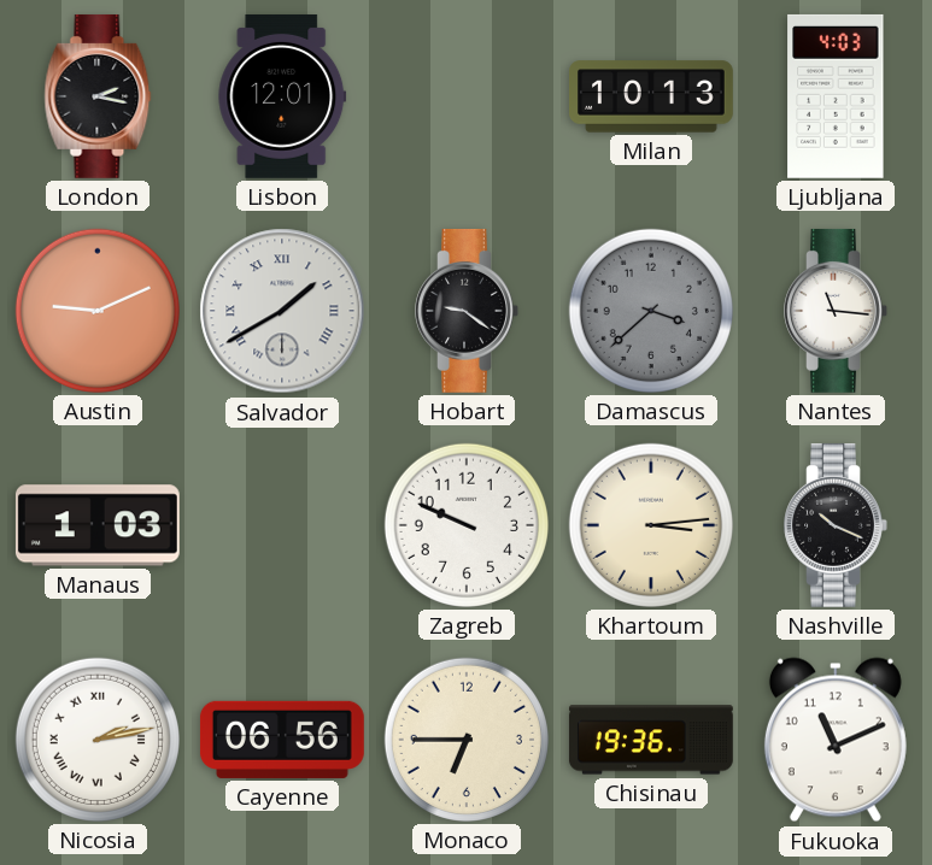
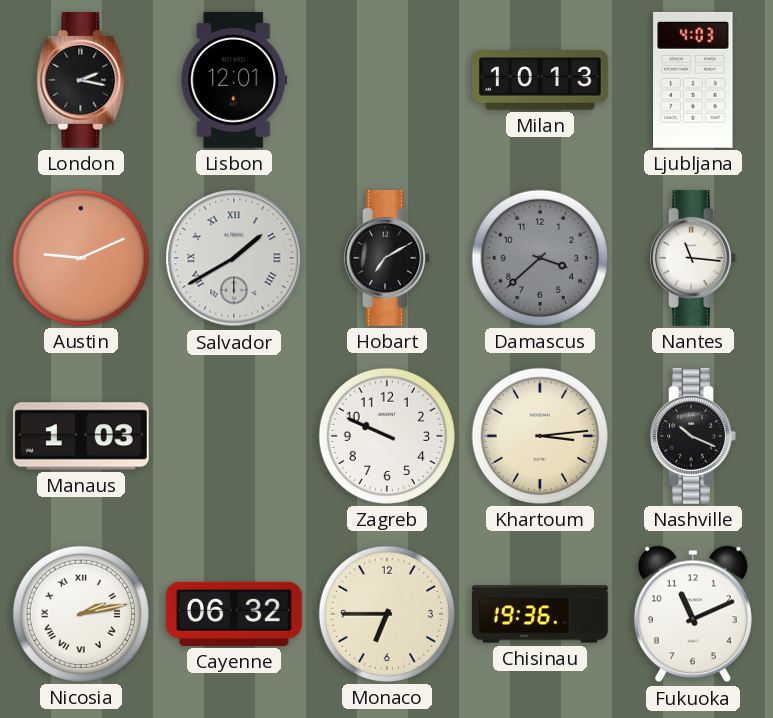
Hobart: 9:21 -> 7:10
Cayenne: 06:56 -> 06:32
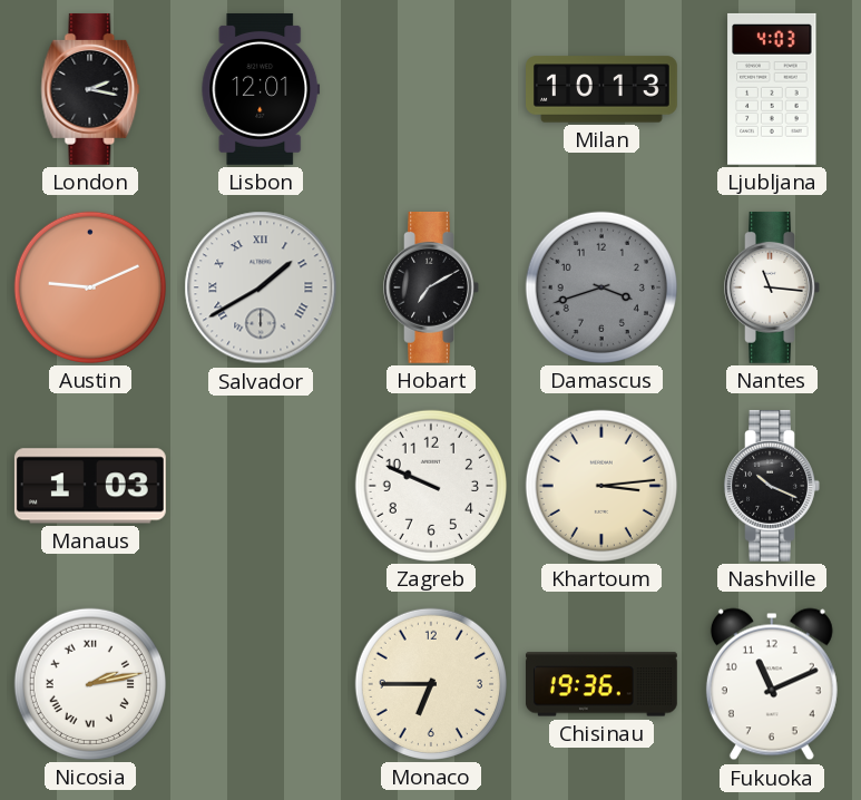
Damascus: 3:38 -> 3:42
Cayenne: 06:32 -> none
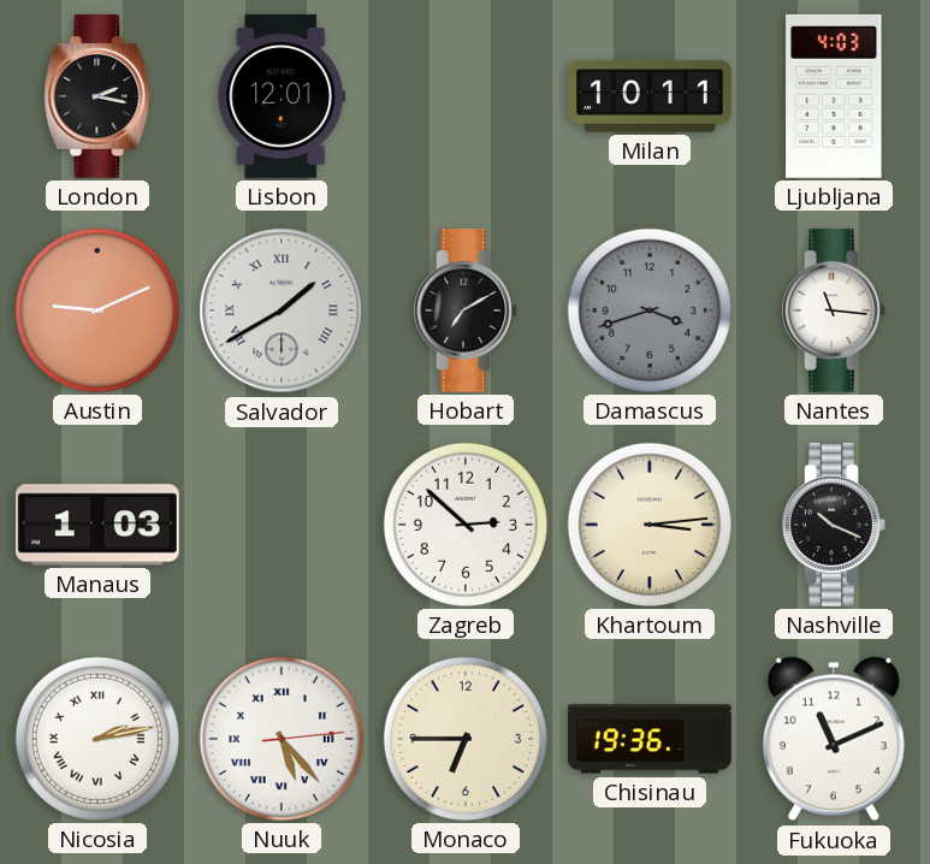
Milan: 10:13 -> 10:11
Zagreb: 9:49 -> 2:52
Nuuk: none -> 5:23
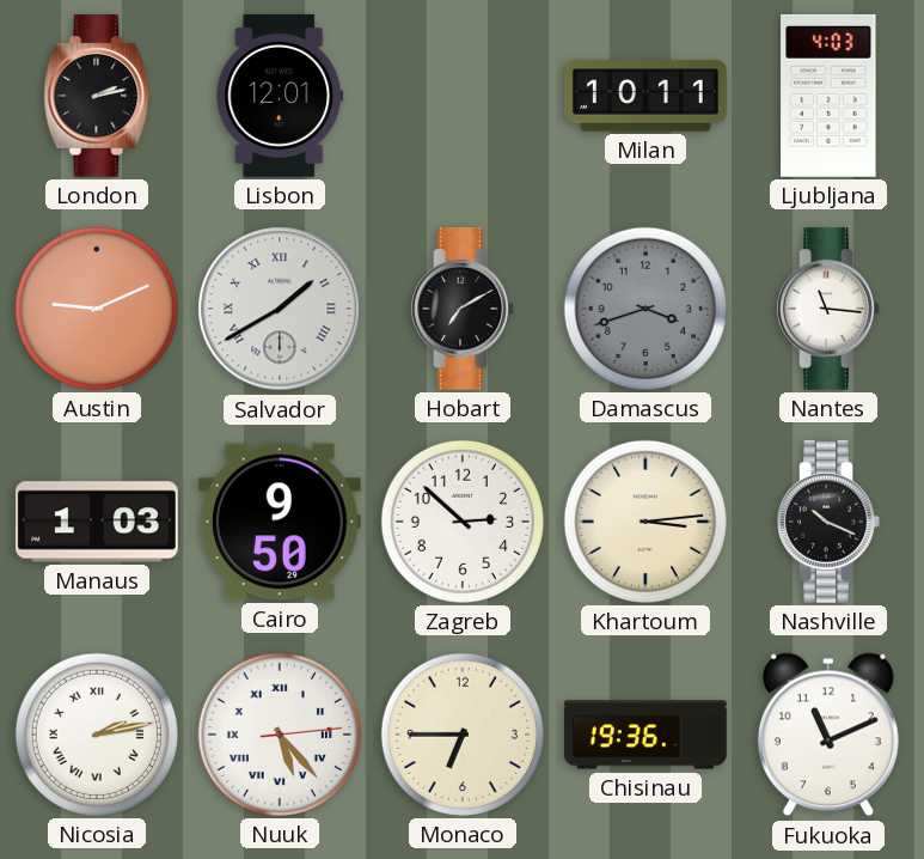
London: 2:17 -> 2:13
Cairo: none -> 9:50
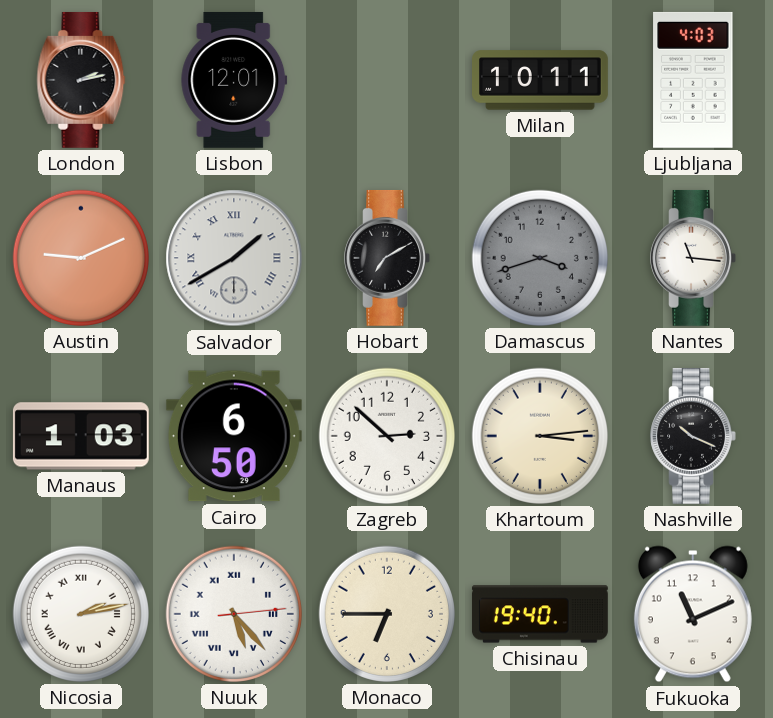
Cairo: 9:50 -> 6:50
Chisinau: 19:36 -> 19:40
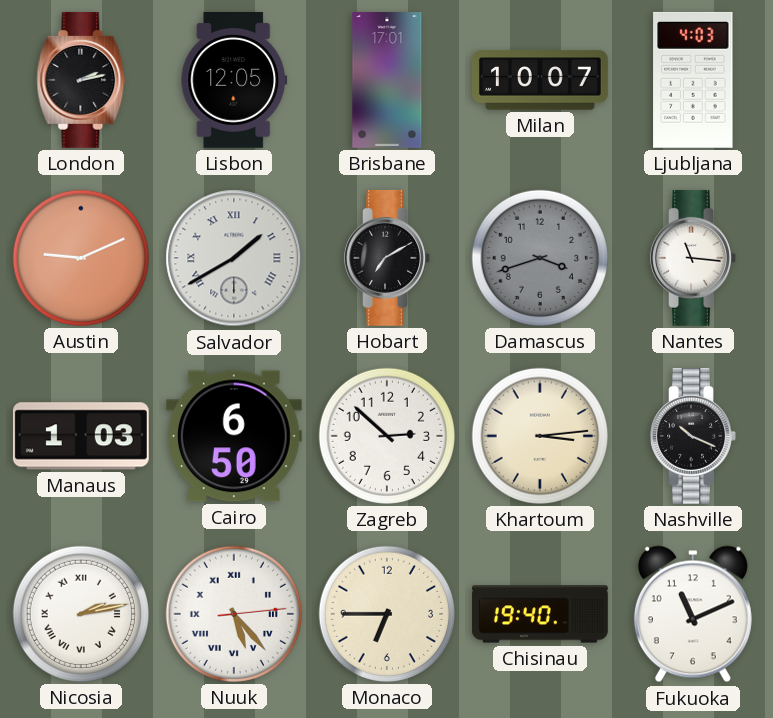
Lisbon: 12:01 -> 12:05
Brisbane: none -> 17:01
Milan: 10:11 -> 10:07
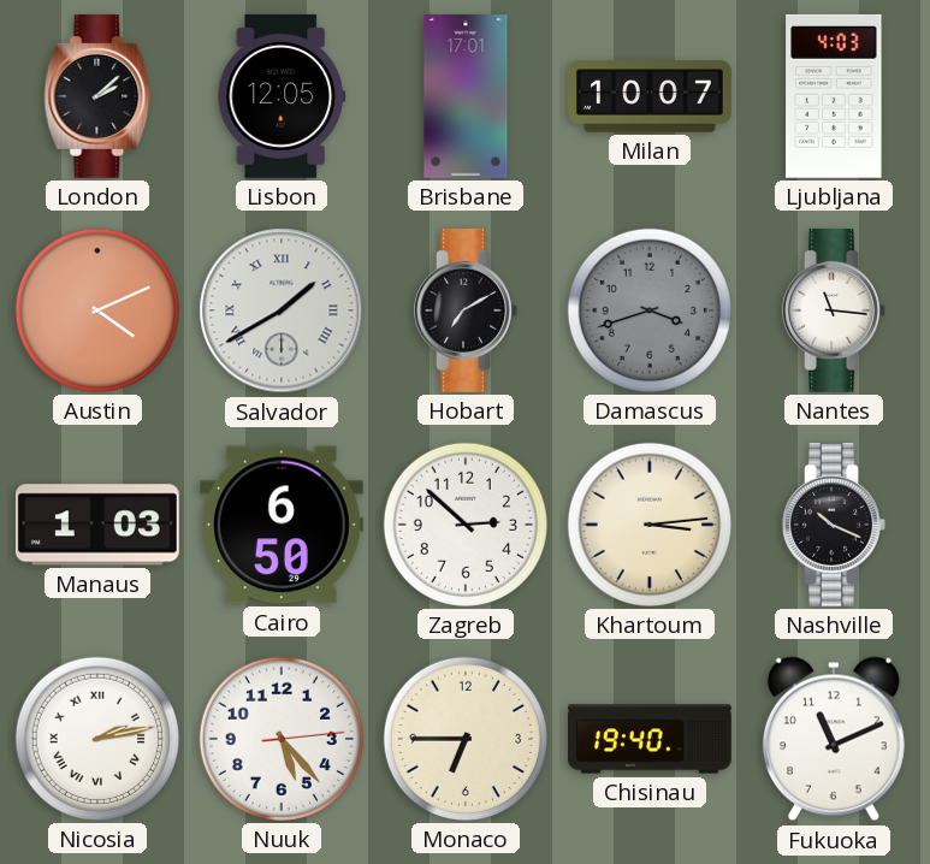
London: 2:13 -> 2:08
Austin: 9:11 -> 4:11
Nuuk numerals: Roman -> Arabic
